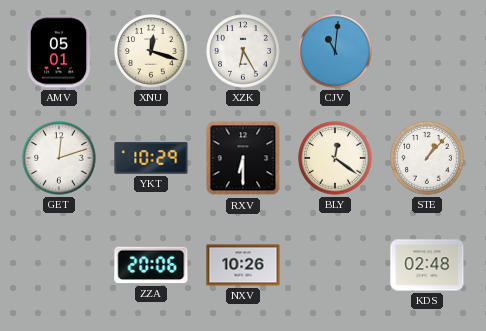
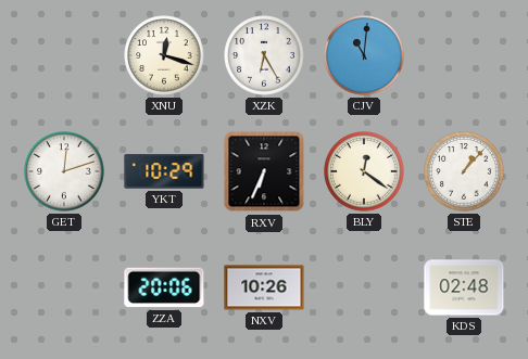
AMV: 05:01 -> none
RXV: 6:30 -> 6:34
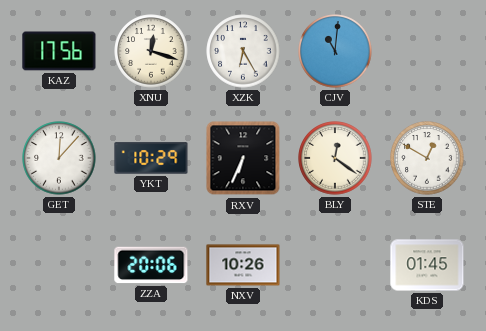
KAZ: none -> 17:56
GET: 12:12 -> 12:07
STE: 1:07 -> 12:50
KDS: 02:48 -> 01:45
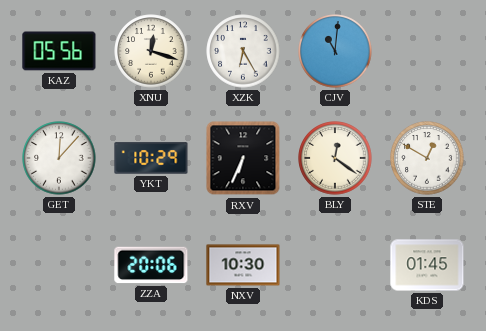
KAZ: 17:56 -> 05:56
NXV: 10:26 -> 10:30
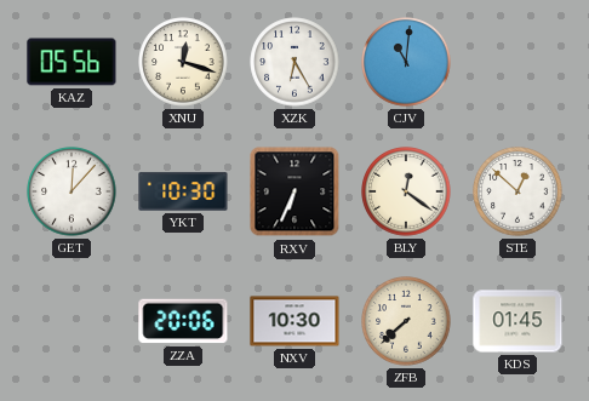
YKT: 10:29 -> 10:30
STE: 12:50 -> 12:52
ZFB: none -> 7:38
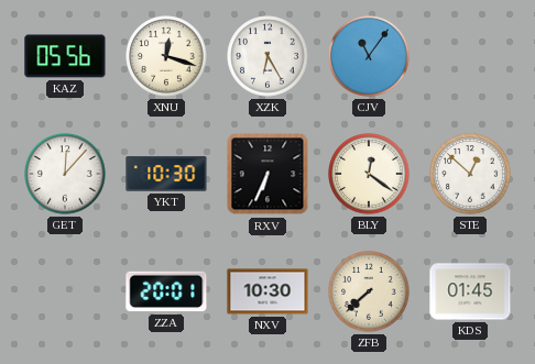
CJV: 11:01 -> 11:06
ZZA: 20:06 -> 20:01
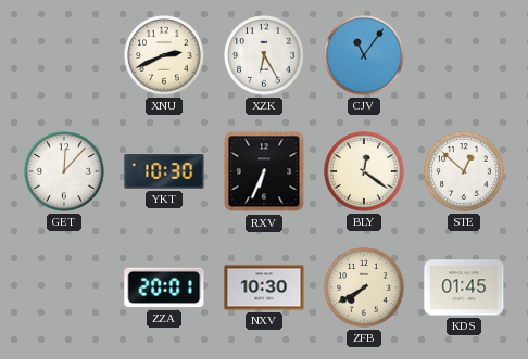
KAZ: 05:56 -> none
XNU: 12:18 -> 2:41
ZFB: 7:38 -> 7:40
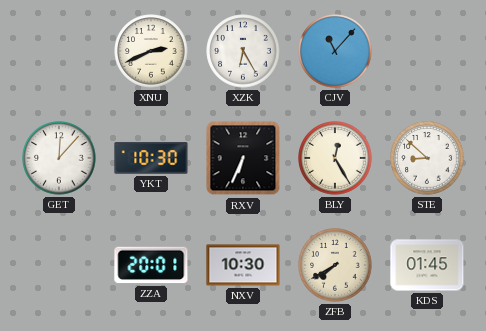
CJV: 11:06 -> 11:07
BLY: 12:21 -> 12:25
STE: 12:52 -> 8:52
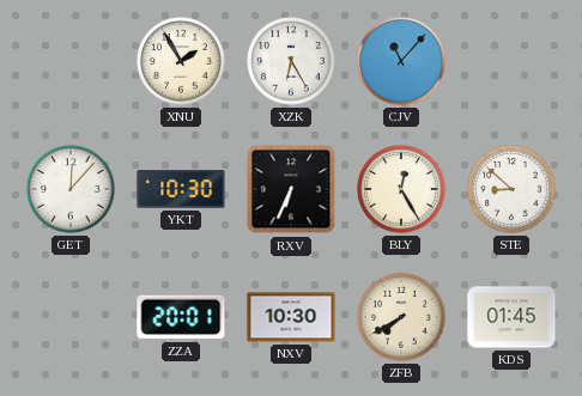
XNU: 2:41 -> 1:55
